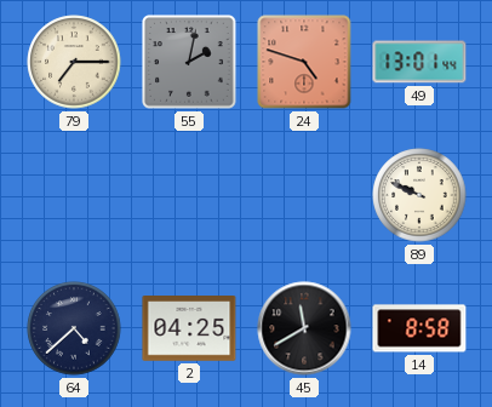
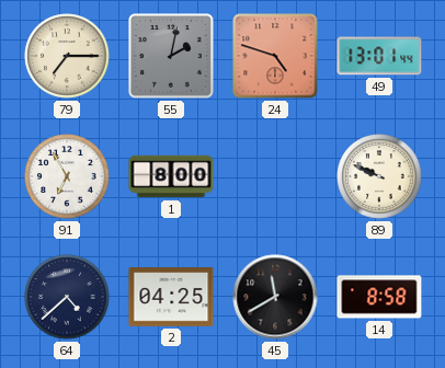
91: none -> 6:55
1: none -> 8:00
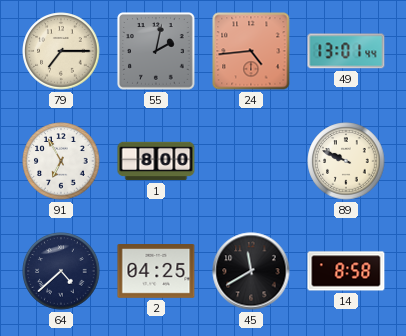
24: 4:48 -> 4:44
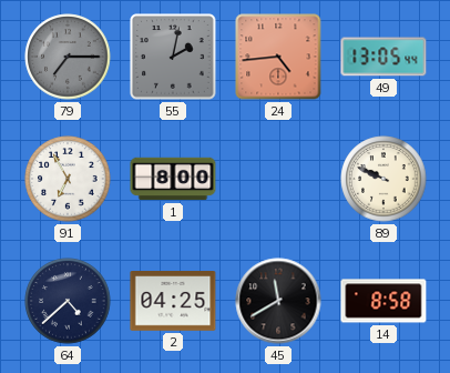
79 dial: cream -> grey
49: 13:01 -> 13:05
